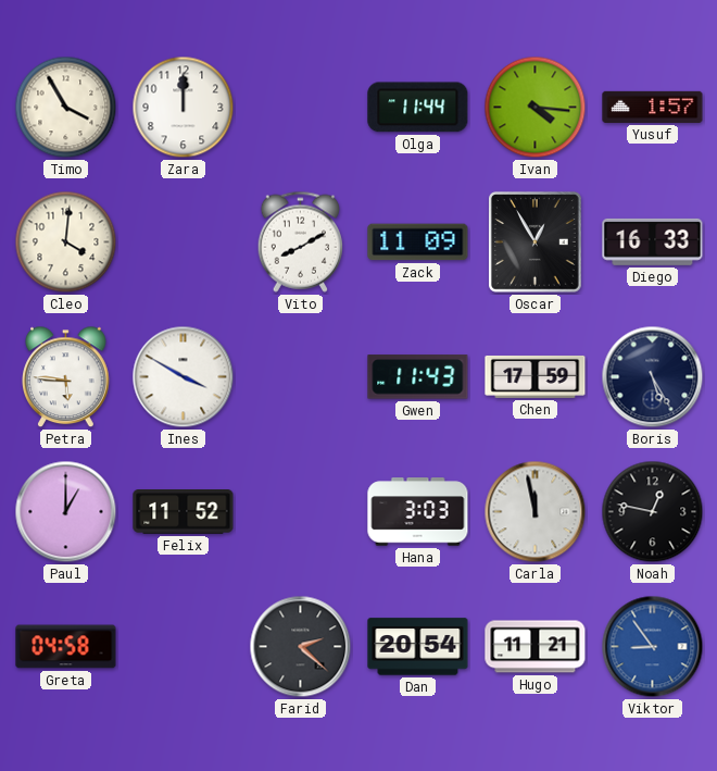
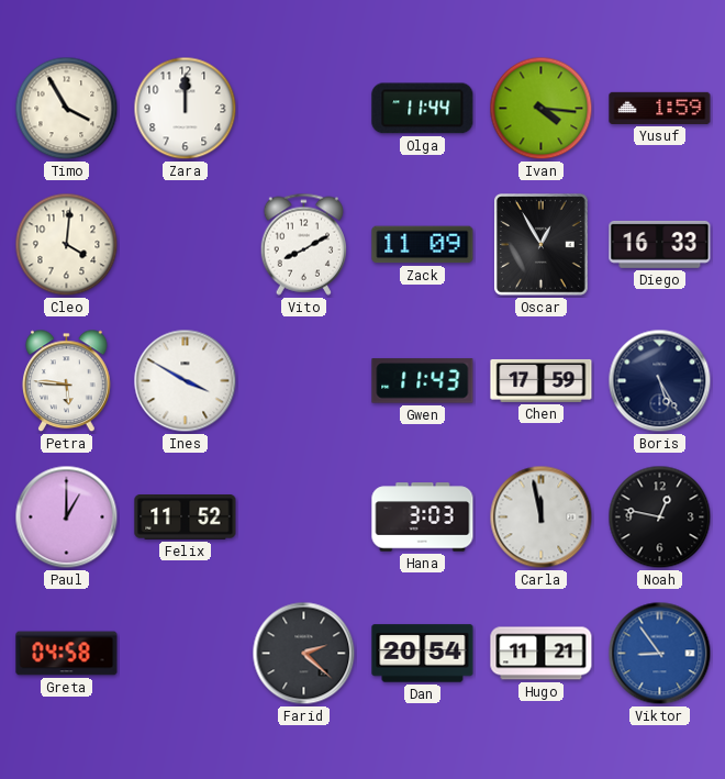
Yusuf: 1:57 -> 1:59
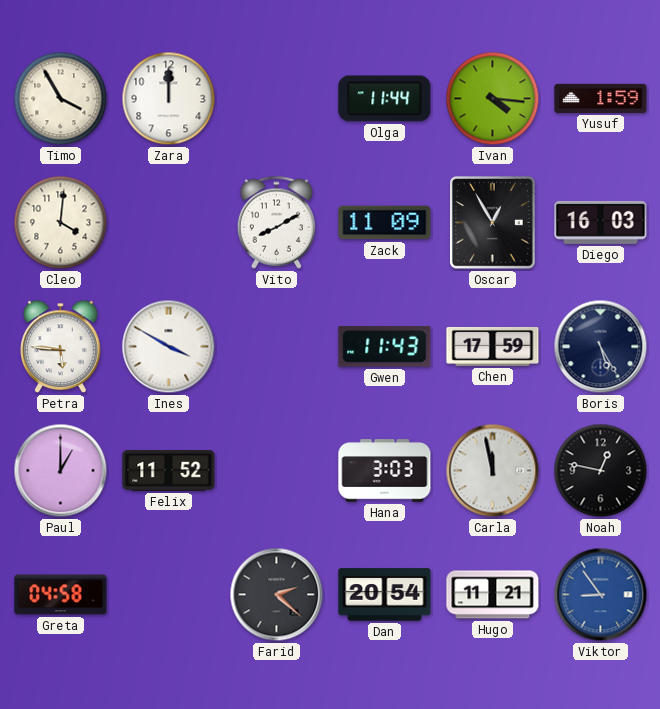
Diego: 16:33 -> 16:03
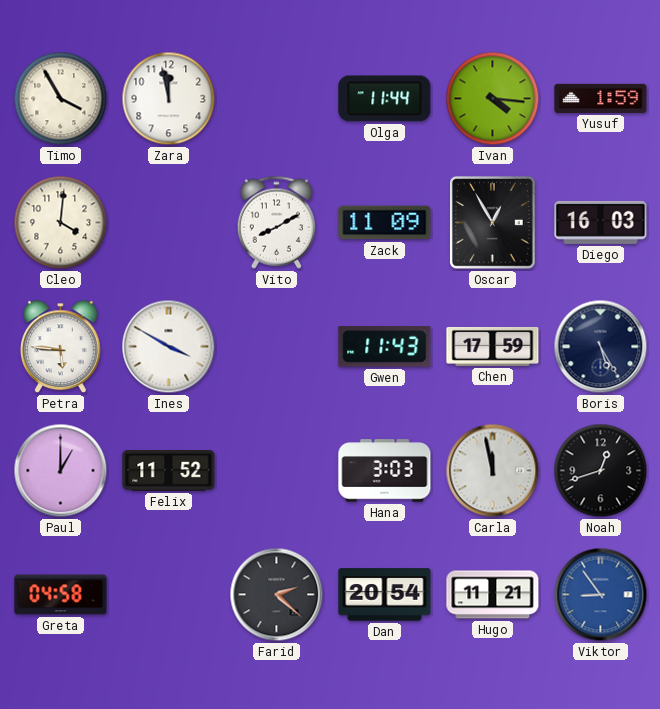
Zara: 12:00 -> 11:58
Noah: 12:47 -> 12:42
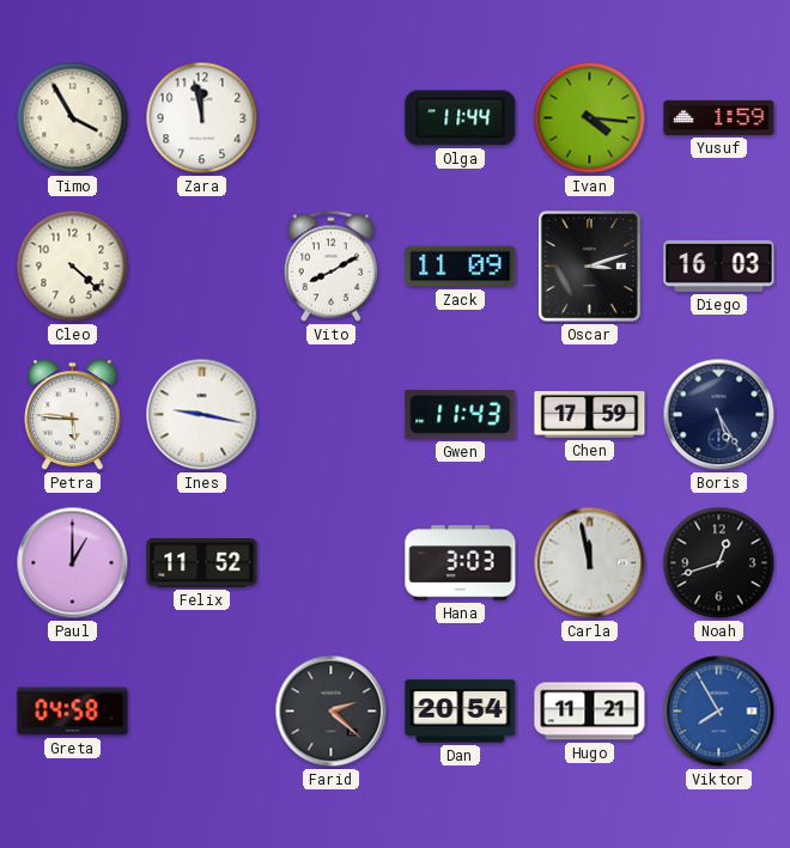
Cleo: 4:01 -> 4:22
Oscar: 12:55 -> 3:12
Ines: 3:50 -> 9:17
Viktor: 8:54 -> 7:55
